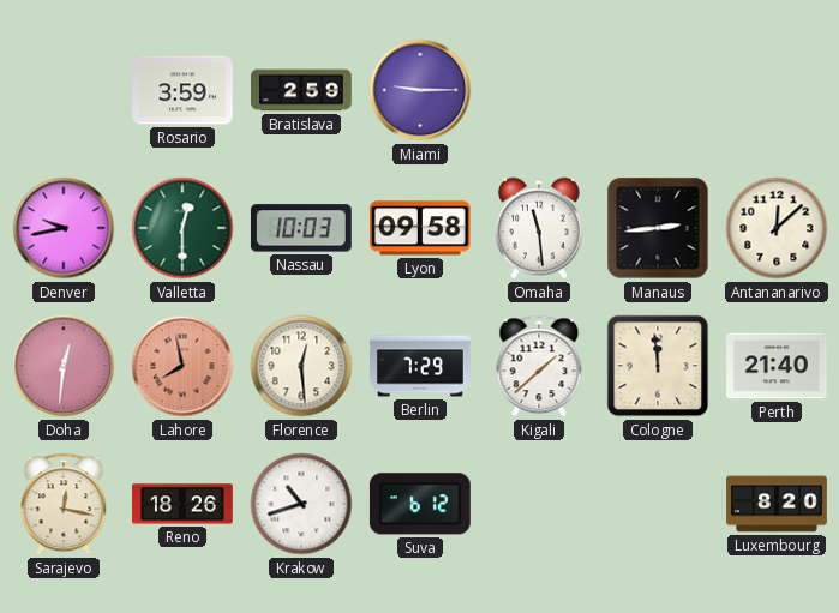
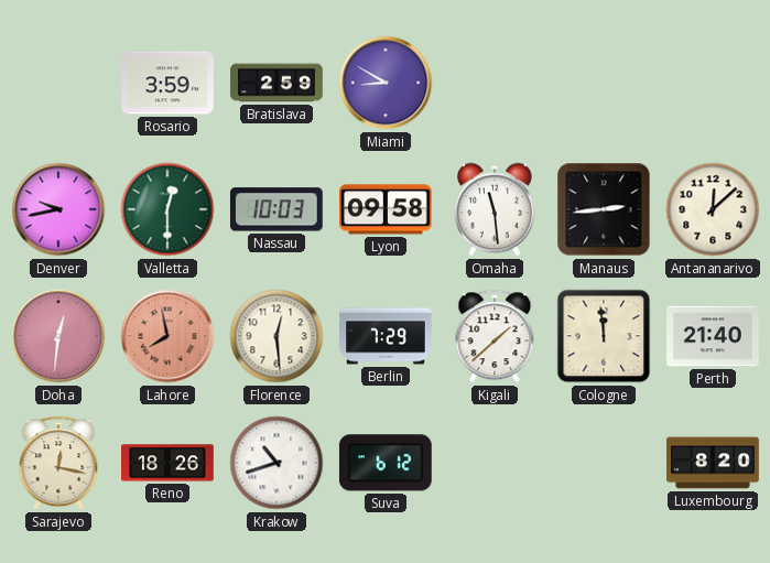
Miami: 9:15 -> 8:50
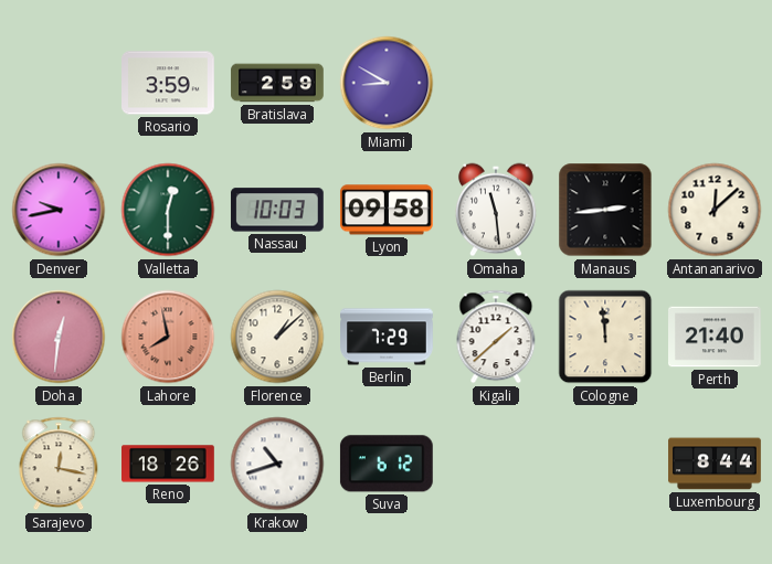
Florence: 12:29 -> 1:08
Luxembourg: 8:20 -> 8:44
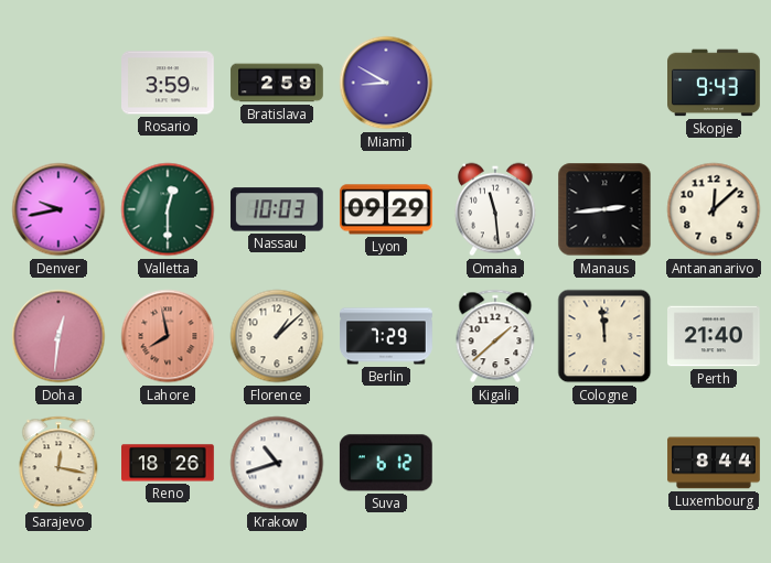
Skopje: none -> 9:43
Lyon: 09:58 -> 09:29
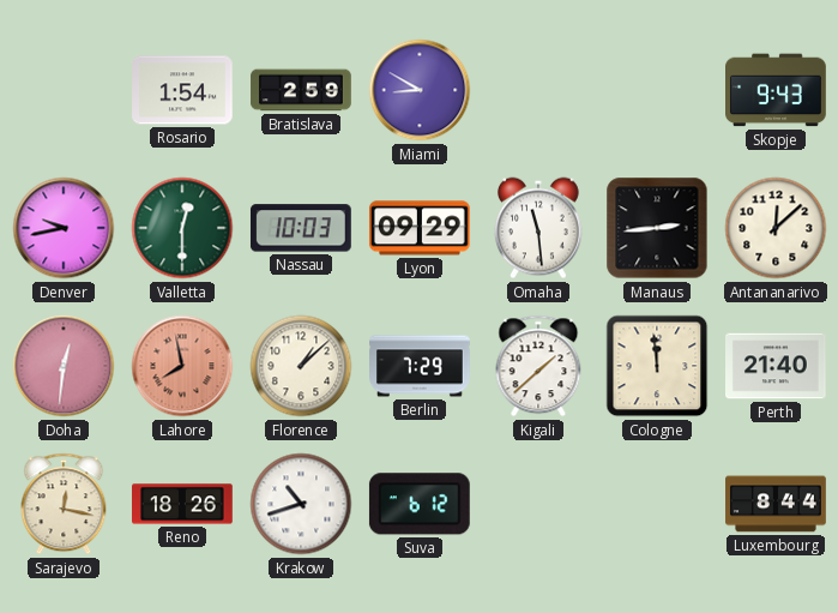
Rosario: 3:59 -> 1:54
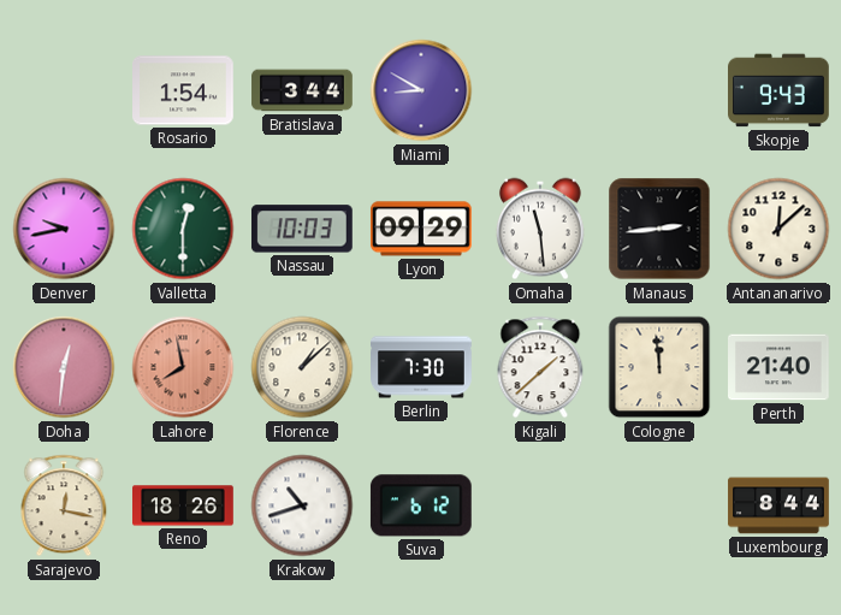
Bratislava: 2:59 -> 3:44
Berlin: 7:29 -> 7:30
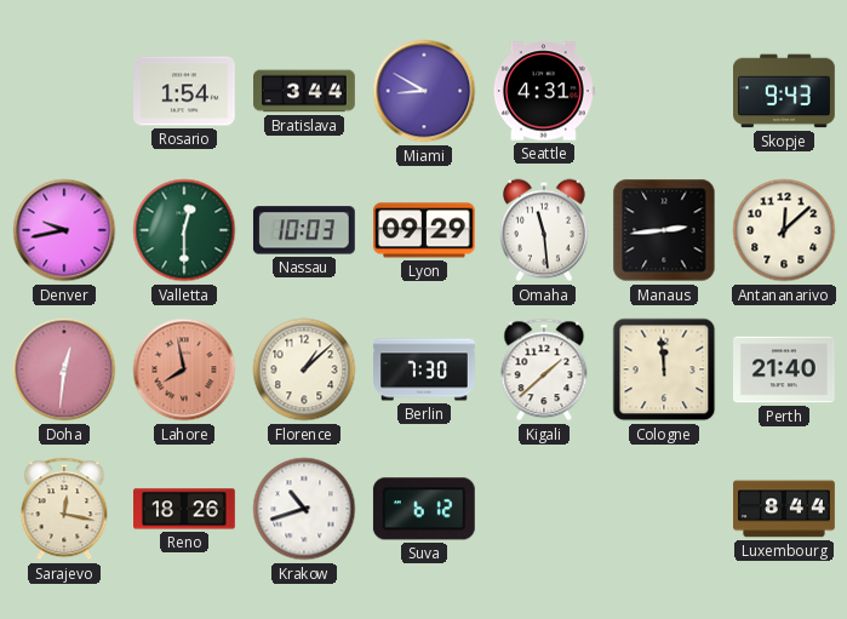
Seattle: none -> 4:31
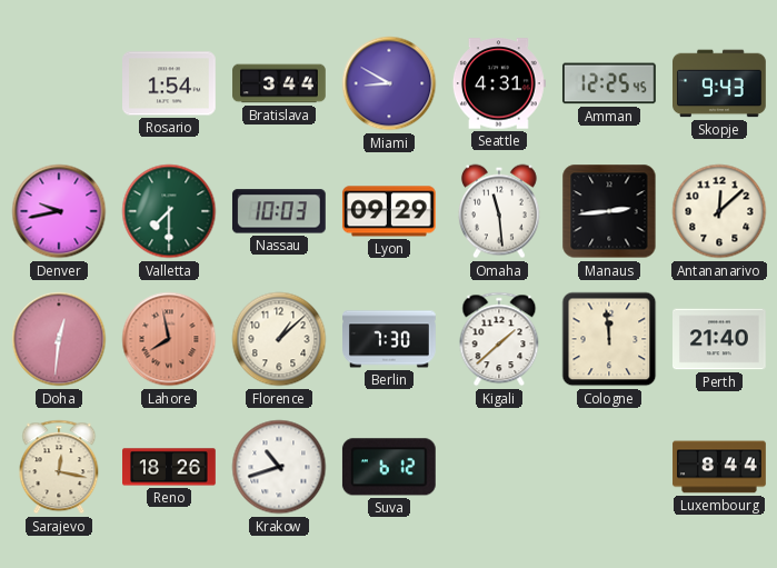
Amman: none -> 12:25
Valletta: 12:30 -> 7:30
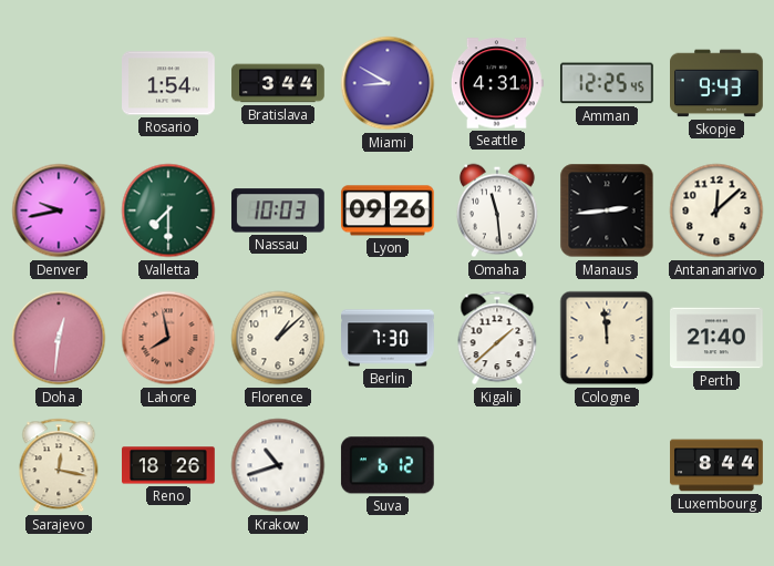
Lyon: 09:29 -> 09:26
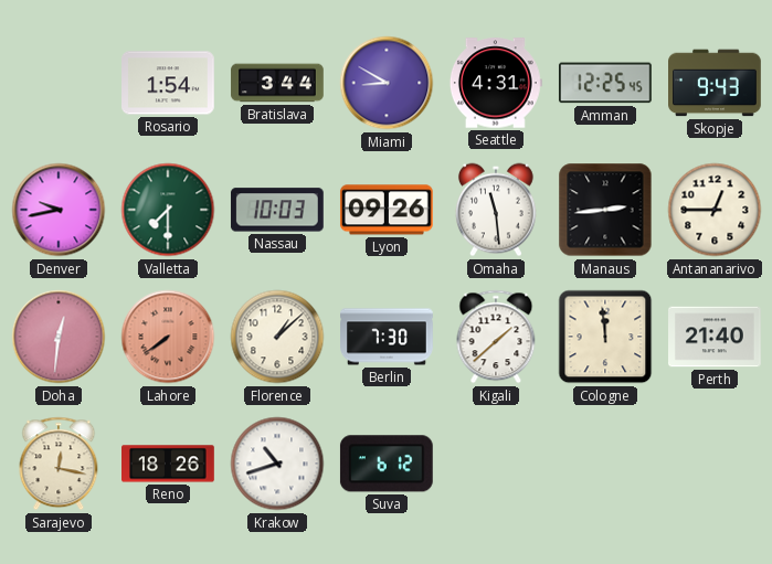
Antananarivo: 12:08 -> 12:45
Lahore: 7:58 -> 7:39
Luxembourg: 8:44 -> none
